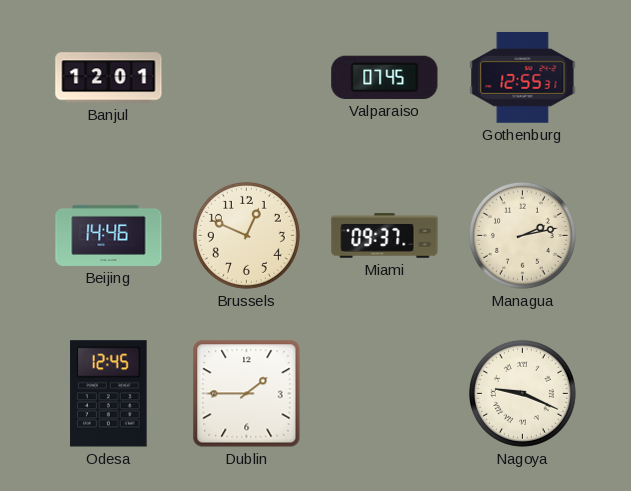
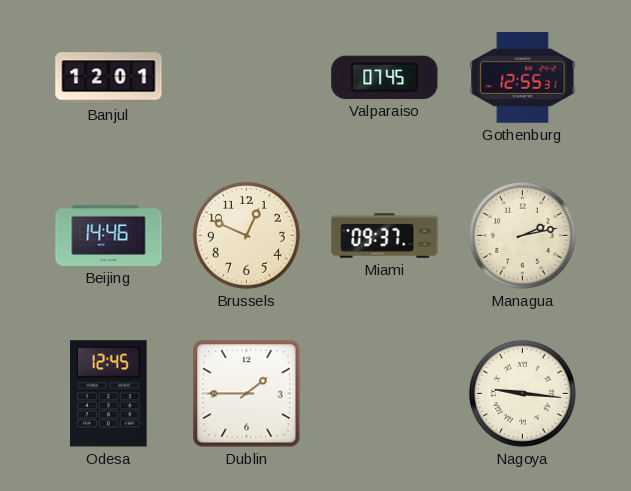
Nagoya: 9:19 -> 9:16
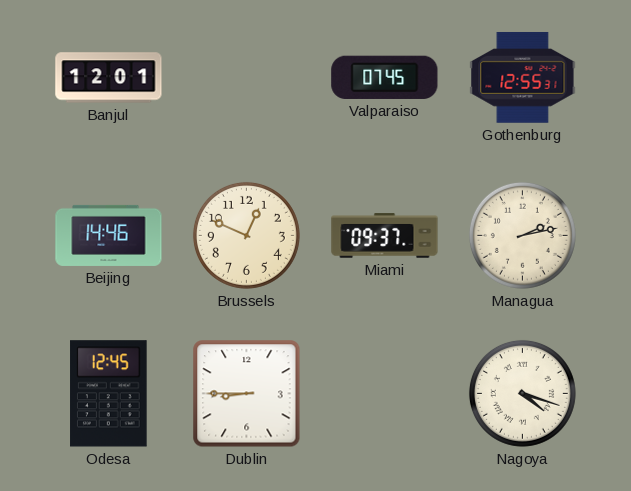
Dublin: 1:45 -> 8:45
Nagoya: 9:16 -> 4:18
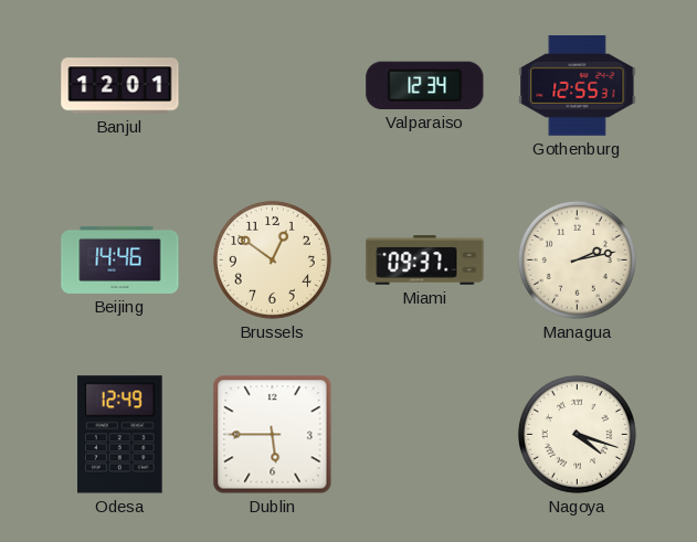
Valparaiso: 07:45 -> 12:34
Brussels: 12:49 -> 12:51
Odesa: 12:45 -> 12:49
Dublin: 8:45 -> 5:45
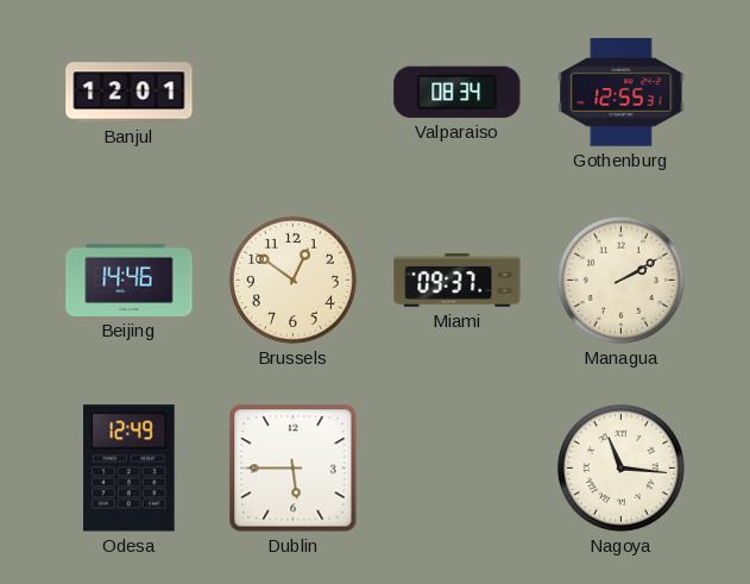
Valparaiso: 12:34 -> 08:34
Managua: 2:13 -> 2:10
Nagoya: 4:18 -> 11:16
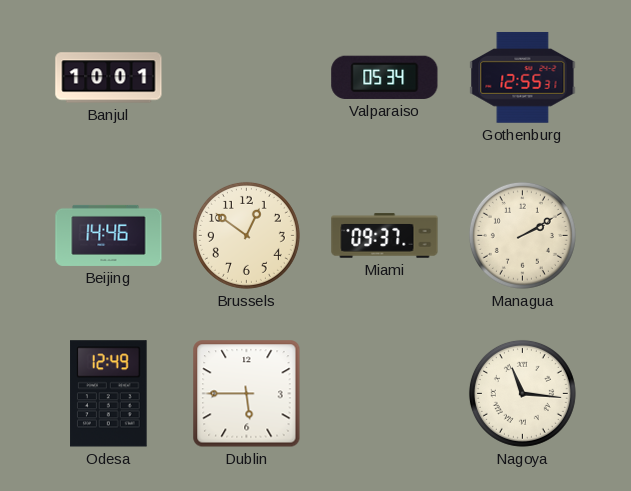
Banjul: 12:01 -> 10:01
Valparaiso: 08:34 -> 05:34
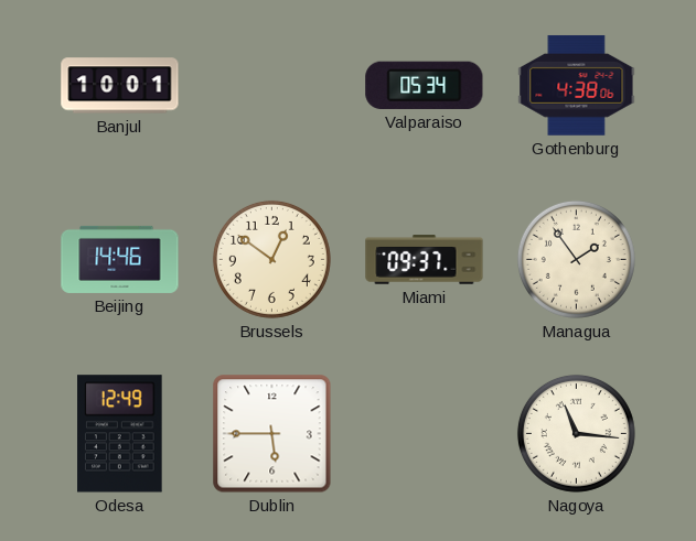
Gothenburg: 12:55 -> 4:38
Managua: 2:10 -> 1:54
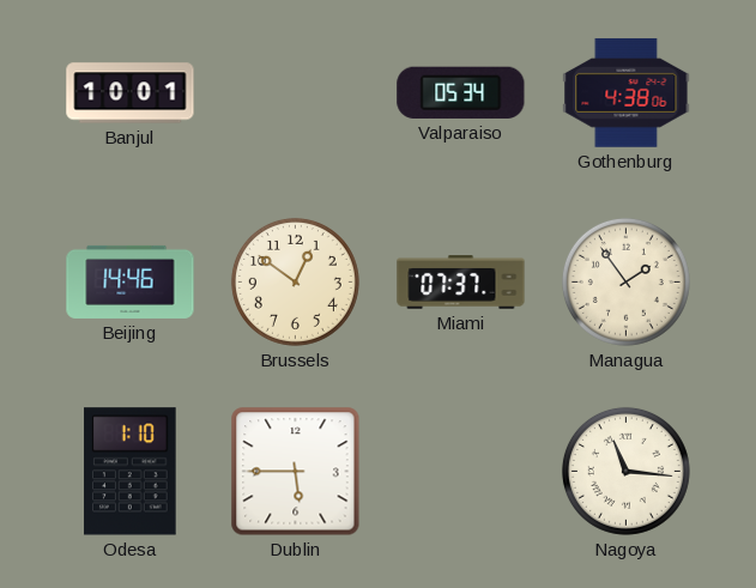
Miami: 09:37 -> 07:37
Odesa: 12:49 -> 1:10
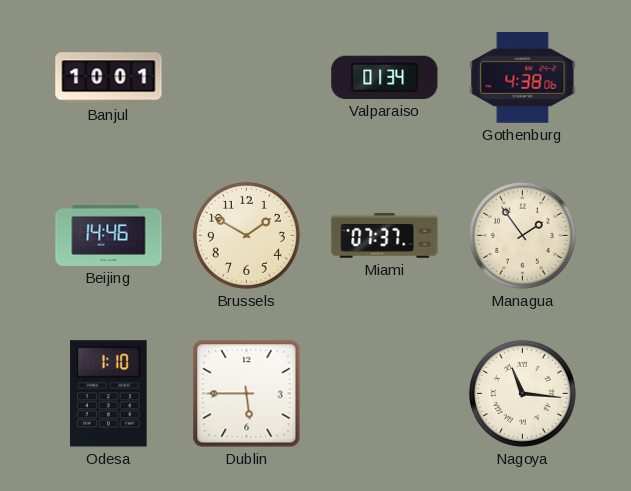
Valparaiso: 05:34 -> 01:34
Brussels: 12:51 -> 1:50
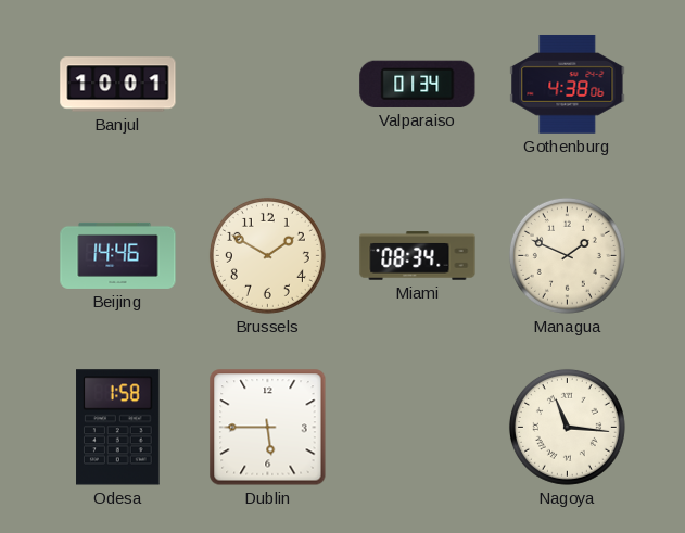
Miami: 07:37 -> 08:34
Managua: 1:54 -> 1:49
Odesa: 1:10 -> 1:58
